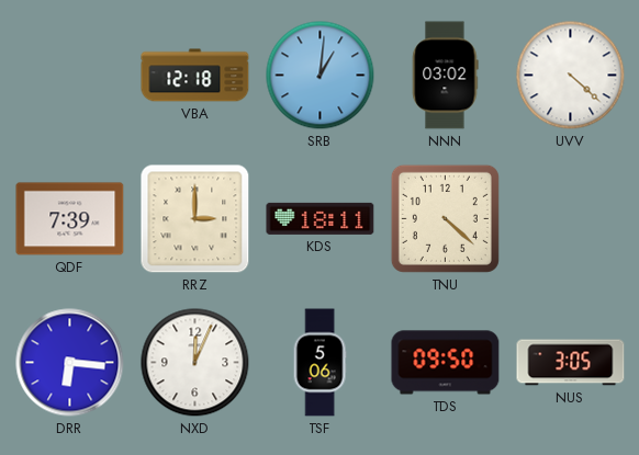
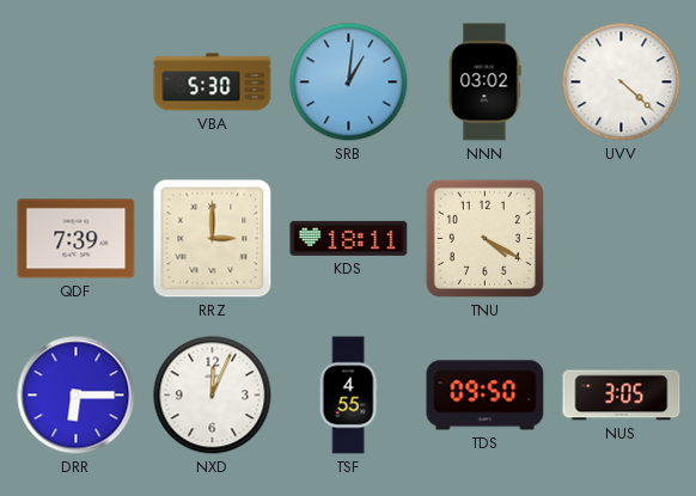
VBA: 12:18 -> 5:30
TNU: 4:22 -> 4:20
DRR: 6:16 -> 6:15
TSF: 5:06 -> 4:55
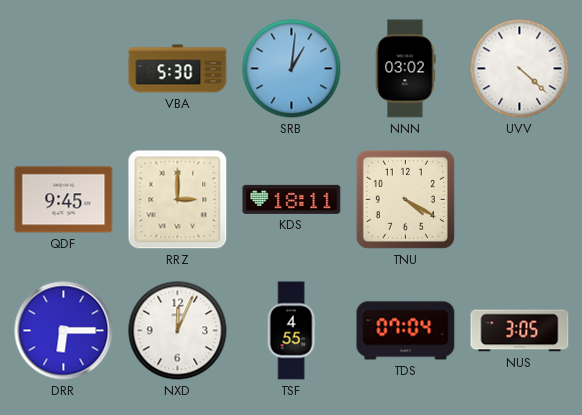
QDF: 7:39 -> 9:45
TDS: 09:50 -> 07:04
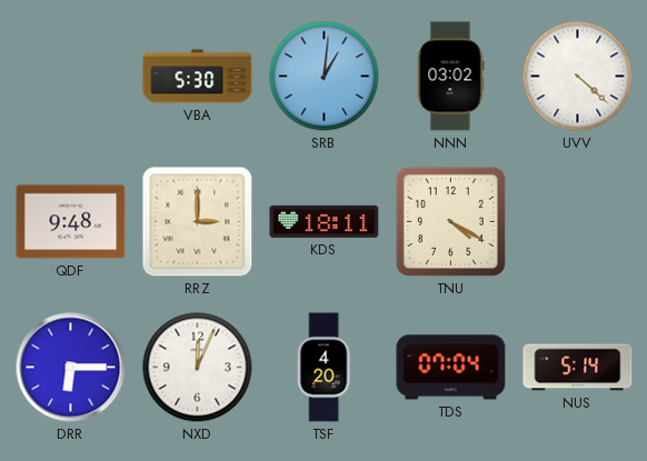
QDF: 9:45 -> 9:48
TSF: 4:55 -> 4:20
NUS: 3:05 -> 5:14
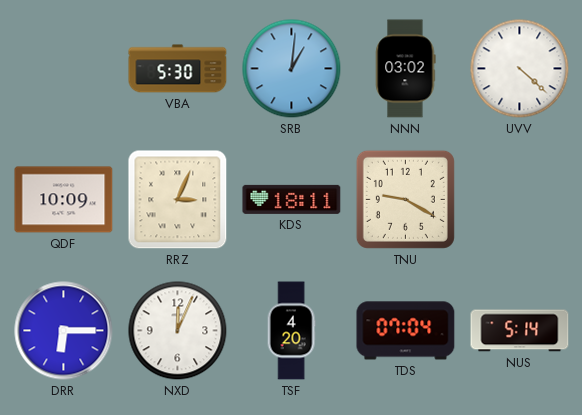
QDF: 9:48 -> 10:09
RRZ: 3:00 -> 3:04
TNU: 4:20 -> 9:20
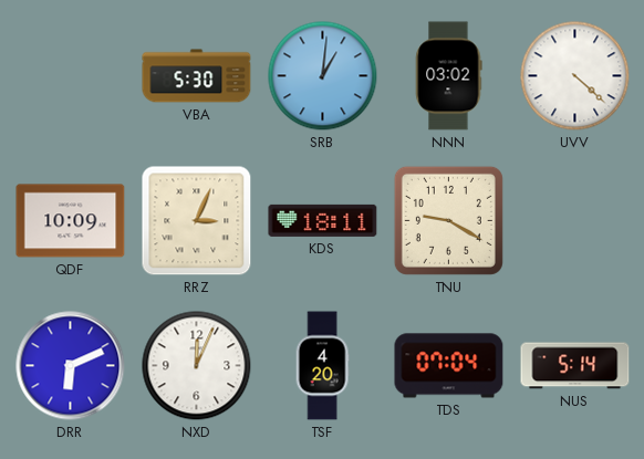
DRR: 6:15 -> 6:11
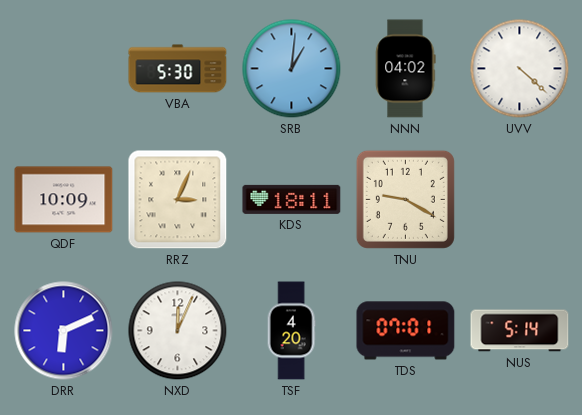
NNN: 03:02 -> 04:02
TDS: 07:04 -> 07:01
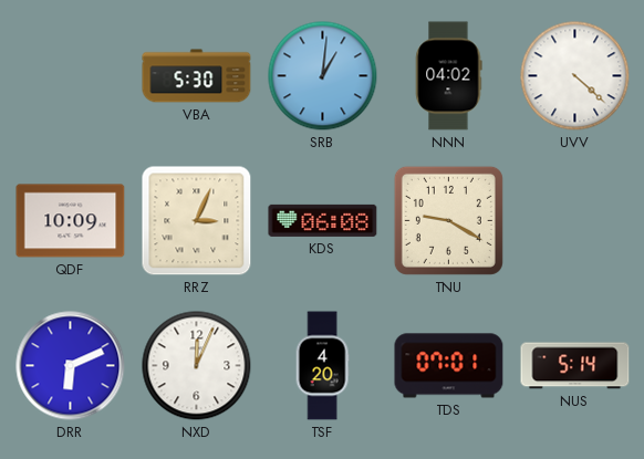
KDS: 18:11 -> 06:08
